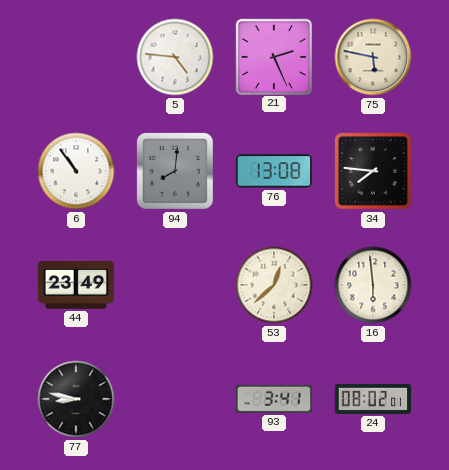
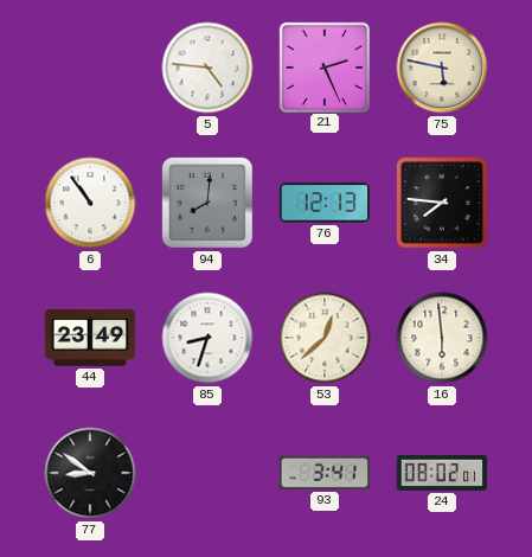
76: 13:08 -> 12:13
85: none -> 8:33
77: 8:47 -> 8:51
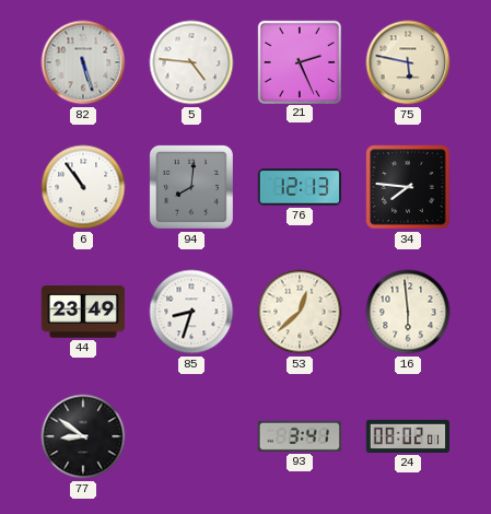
82: none -> 5:27
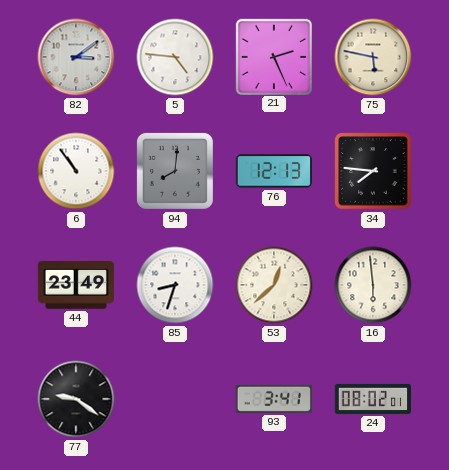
82: 5:27 -> 3:09
77: 8:51 -> 9:21
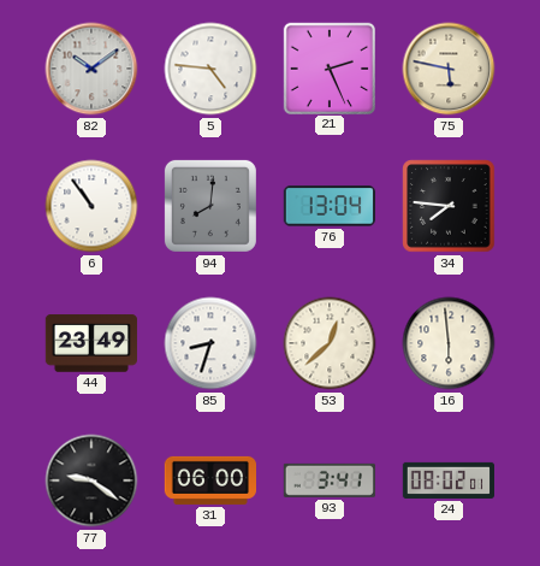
82: 3:09 -> 10:09
76: 12:13 -> 13:04
31: none -> 06:00
